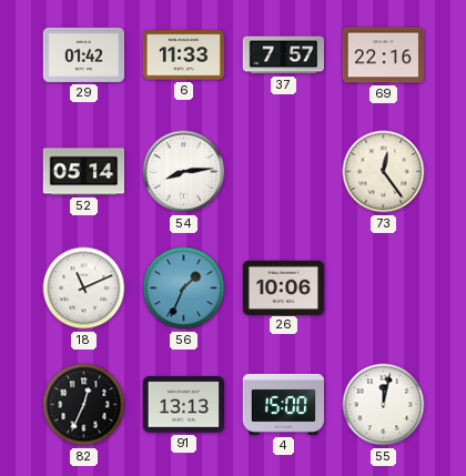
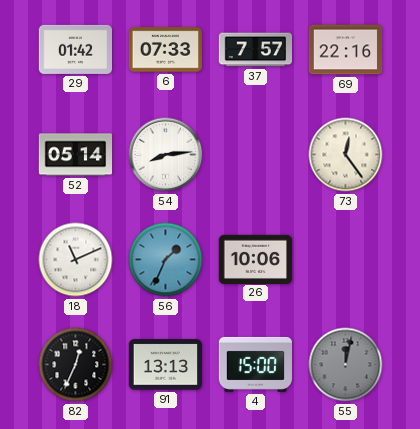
6: 11:33 -> 07:33
55 dial: white -> grey
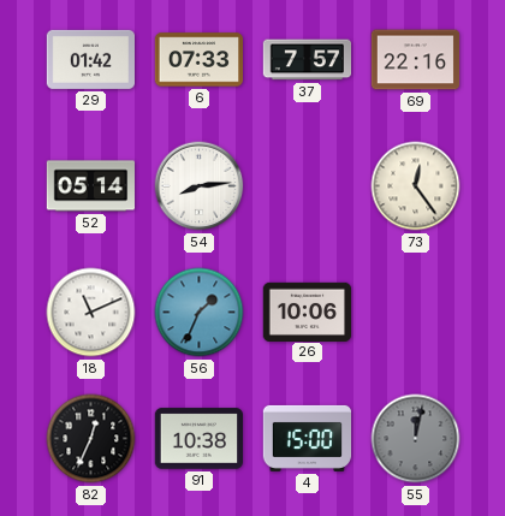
91: 13:13 -> 10:38
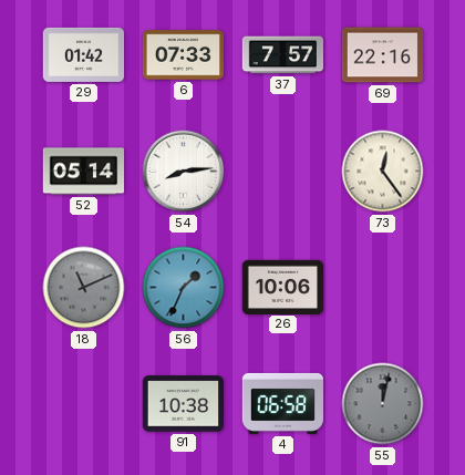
18 dial: white -> grey
82: 12:34 -> none
4: 15:00 -> 06:58
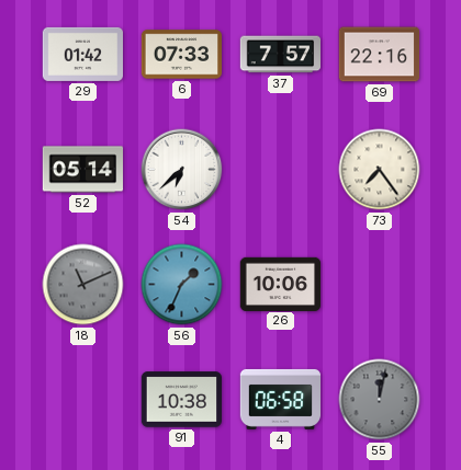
54: 8:14 -> 6:38
73: 12:24 -> 7:24
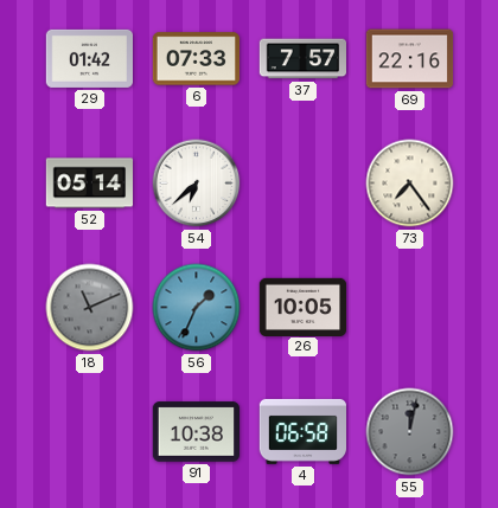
26: 10:06 -> 10:05
